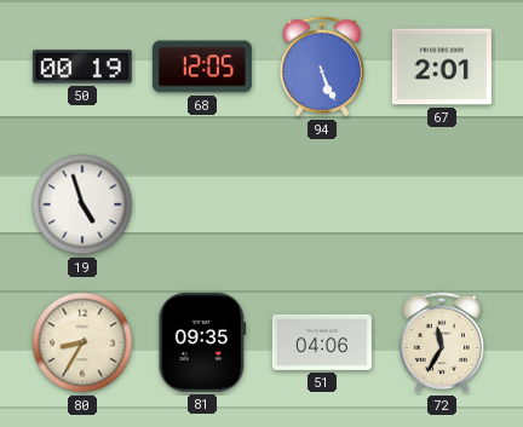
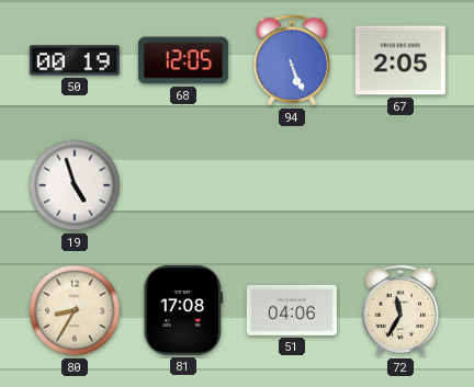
67: 2:01 -> 2:05
81: 09:35 -> 17:08
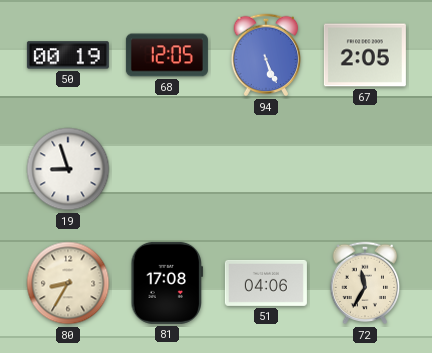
19: 4:57 -> 8:57
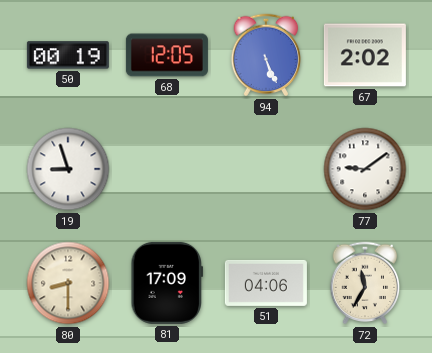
67: 2:05 -> 2:02
77: none -> 9:09
80: 8:35 -> 8:30
81: 17:08 -> 17:09
